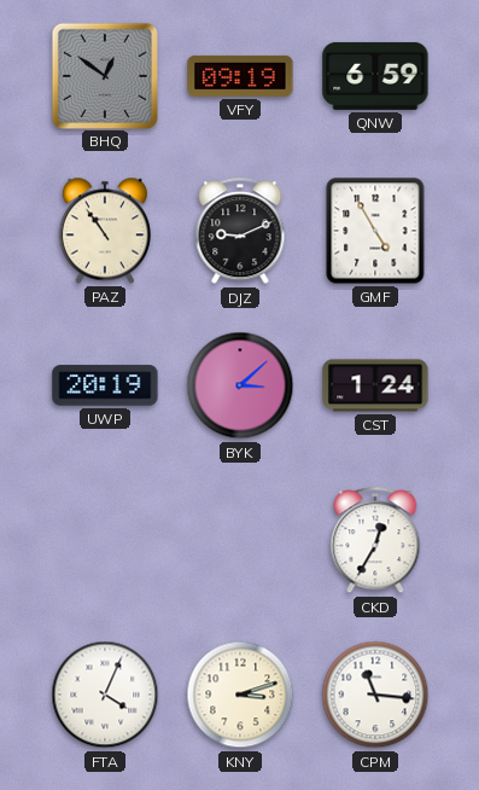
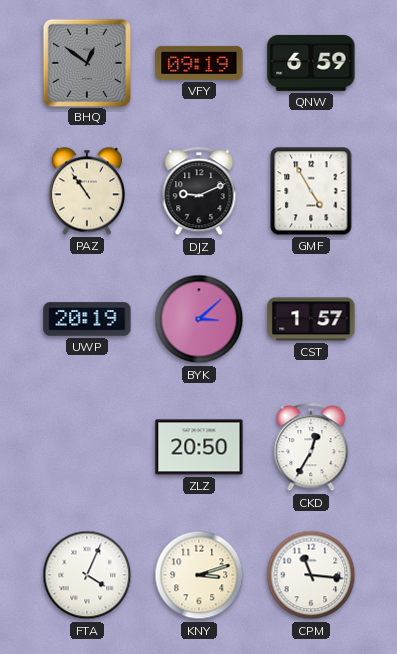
CST: 1:24 -> 1:57
ZLZ: none -> 20:50
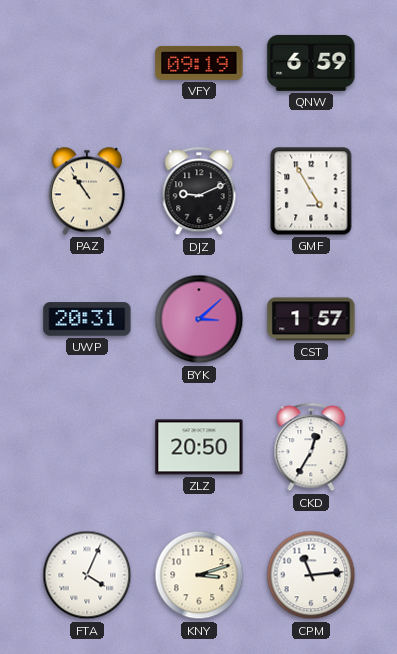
BHQ: 12:51 -> none
UWP: 20:19 -> 20:31
CPM: 11:16 -> 11:14
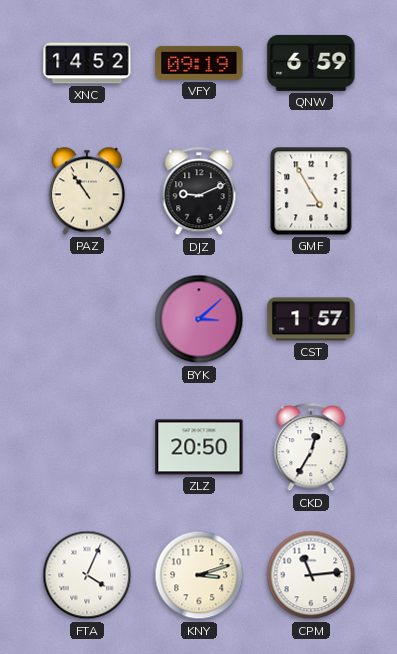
XNC: none -> 14:52
UWP: 20:31 -> none
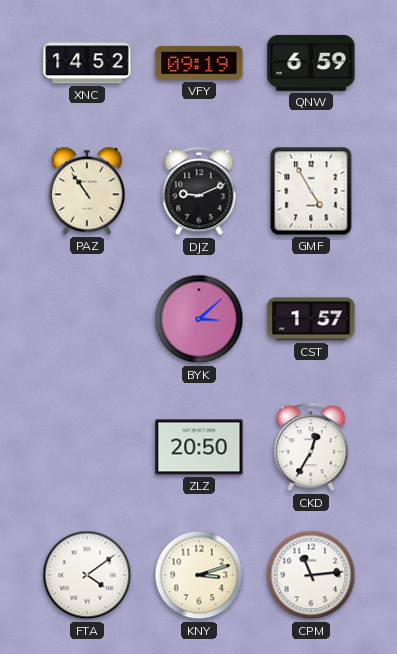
FTA: 4:04 -> 4:09
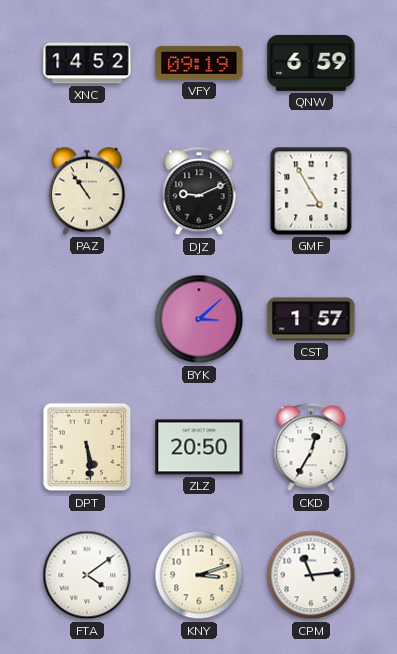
DPT: none -> 5:29
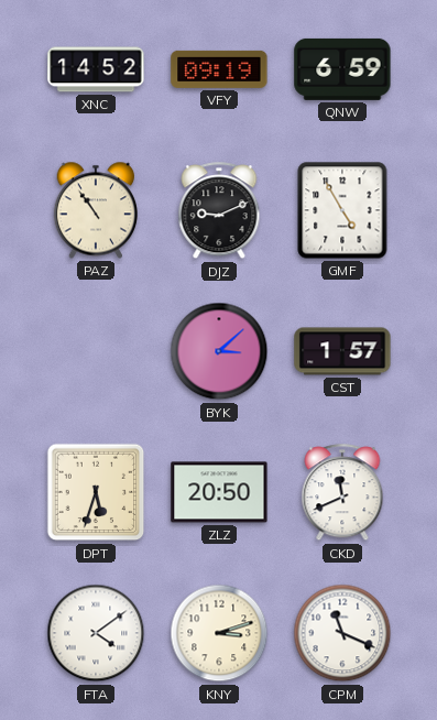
DPT: 5:29 -> 5:33
CKD: 12:35 -> 11:41
CPM: 11:14 -> 11:19
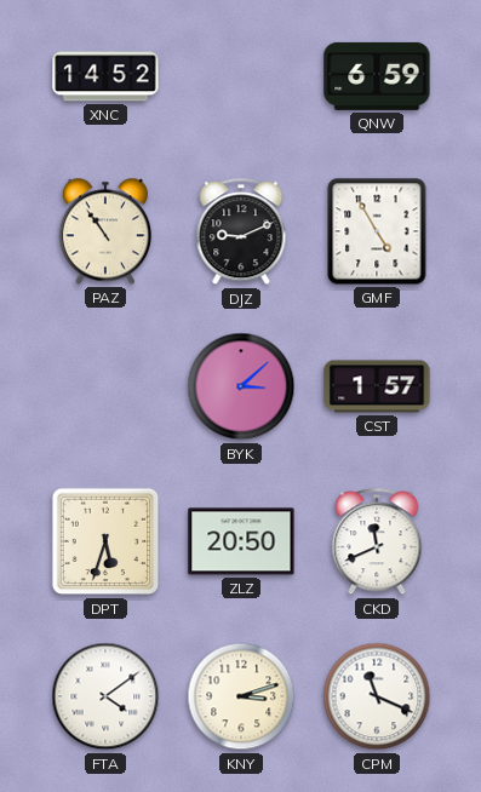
VFY: 09:19 -> none
